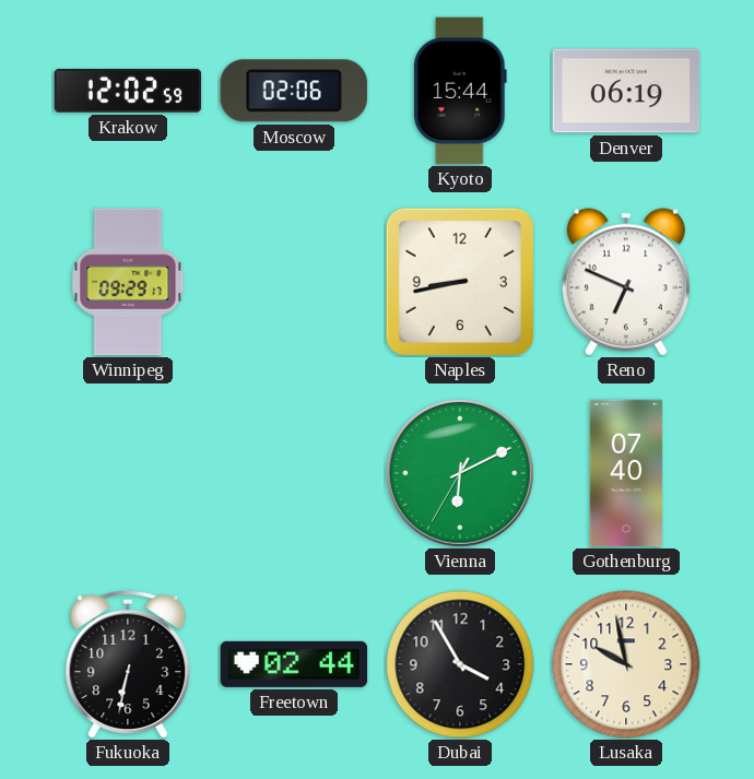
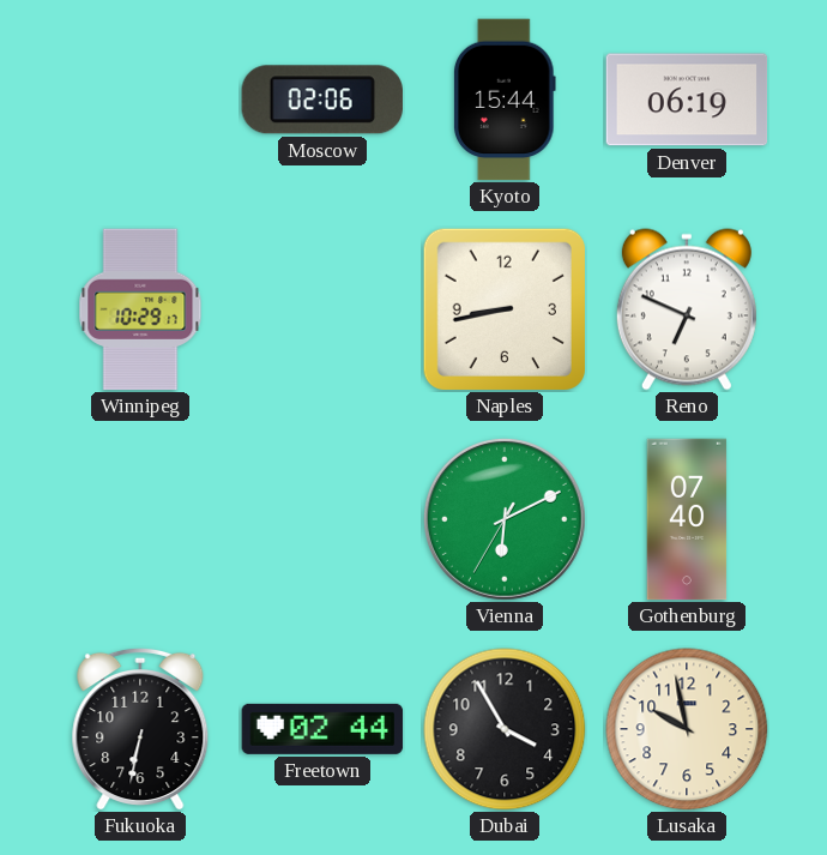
Krakow: 12:02 -> none
Winnipeg: 09:29 -> 10:29
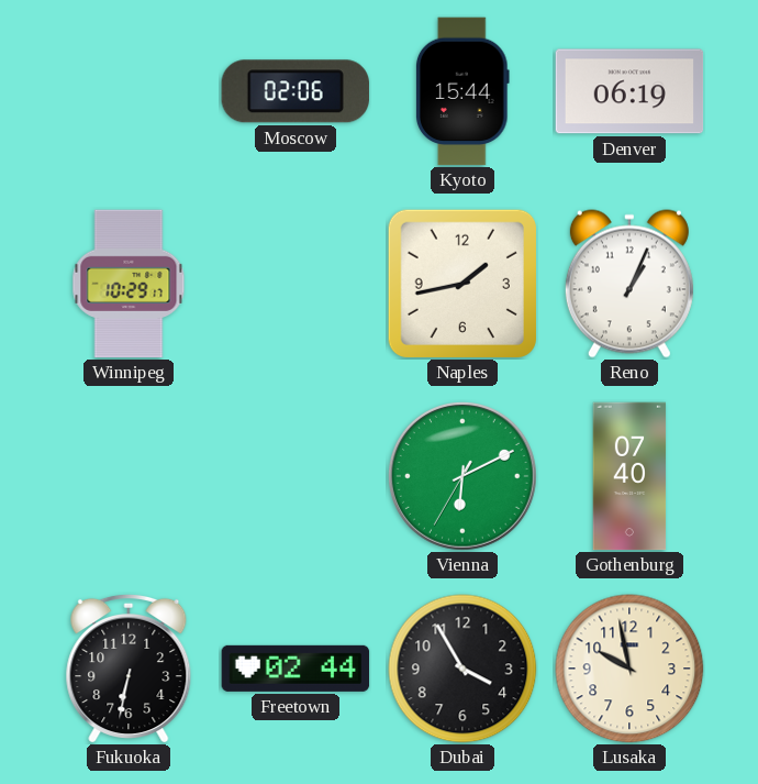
Naples: 8:43 -> 1:43
Reno: 6:49 -> 1:04
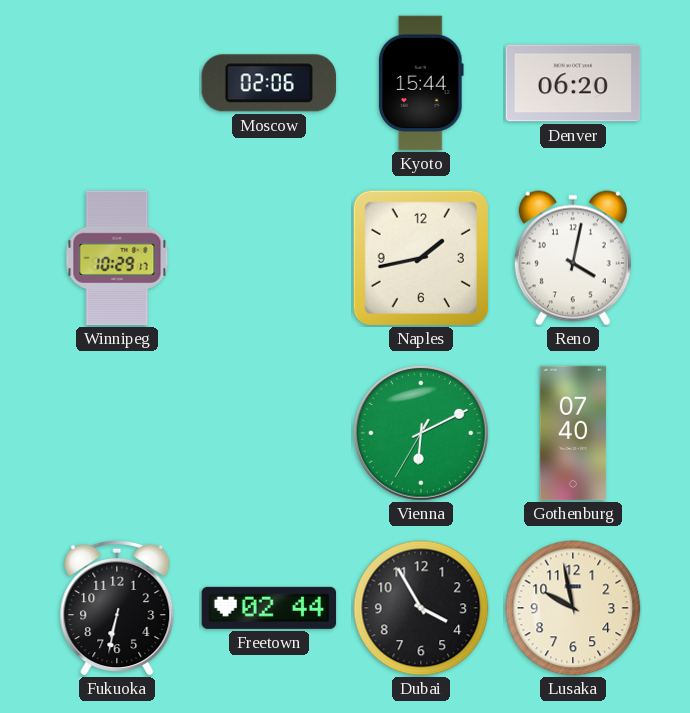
Denver: 06:19 -> 06:20
Reno: 1:04 -> 4:02
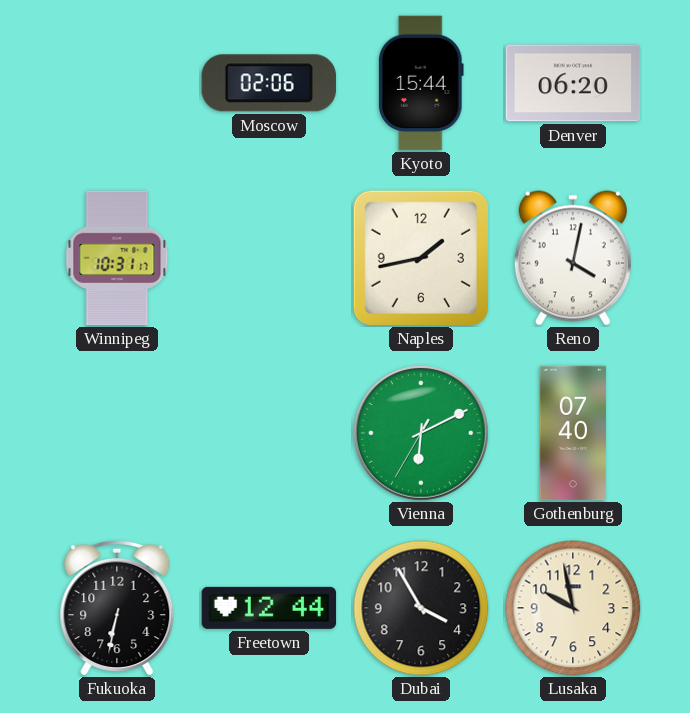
Winnipeg: 10:29 -> 10:31
Freetown: 02:44 -> 12:44
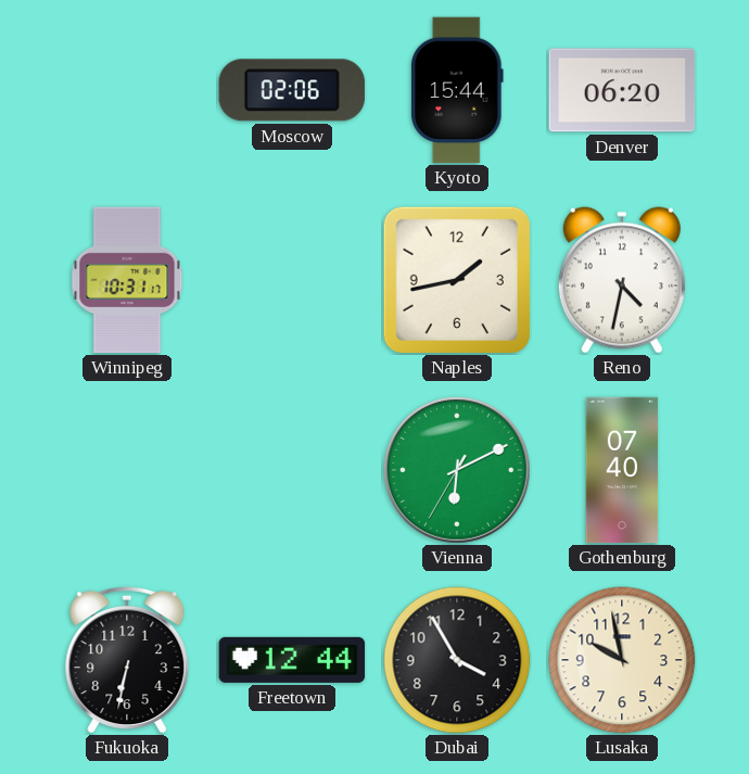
Reno: 4:02 -> 4:32
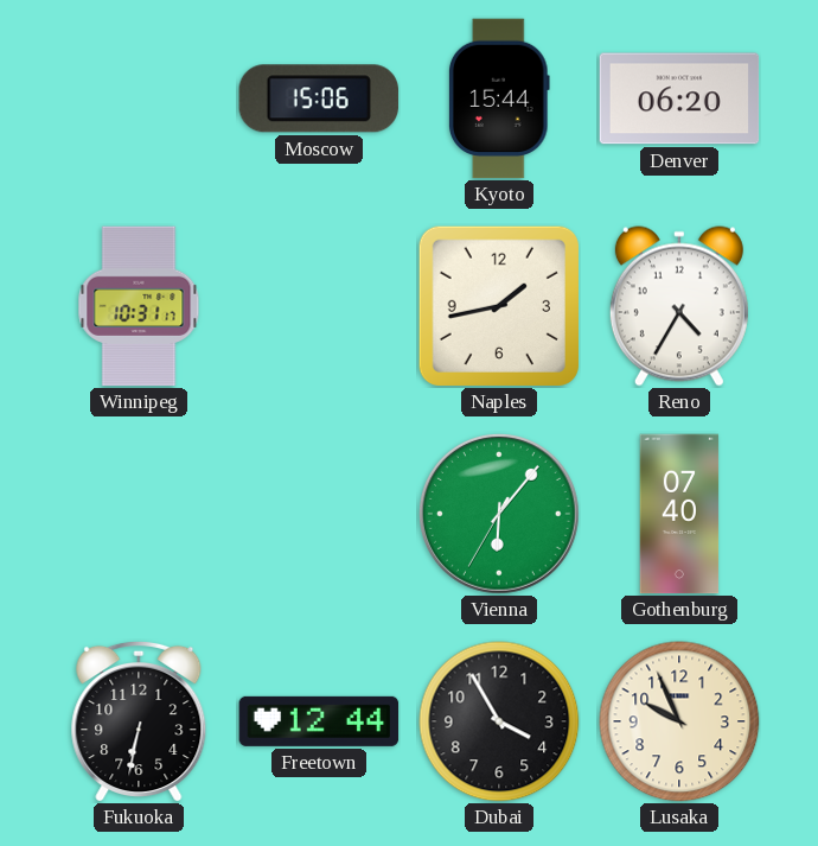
Moscow: 02:06 -> 15:06
Reno: 4:32 -> 4:35
Vienna: 6:10 -> 6:06
Lusaka: 9:58 -> 9:56
